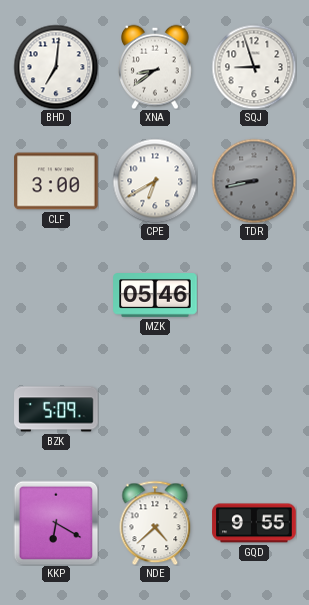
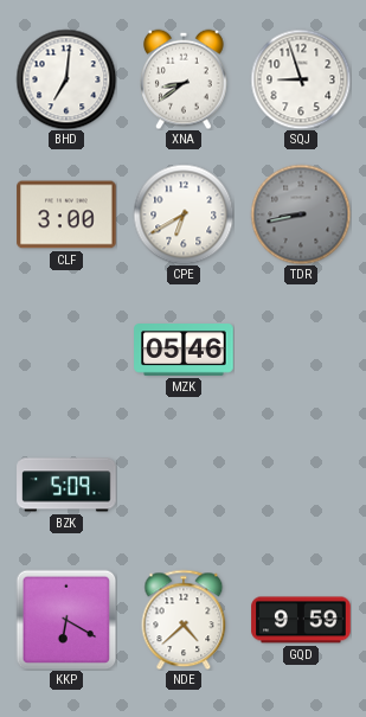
GQD: 9:55 -> 9:59
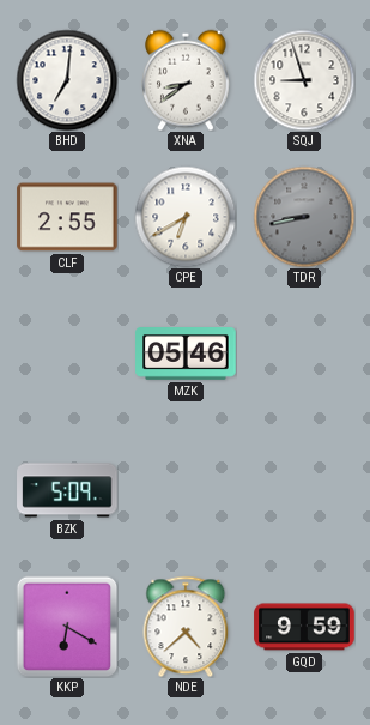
CLF: 3:00 -> 2:55
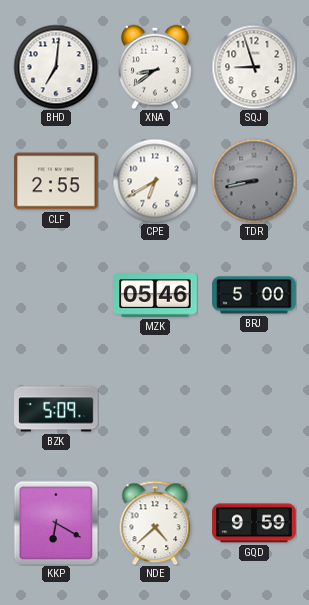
BRJ: none -> 5:00
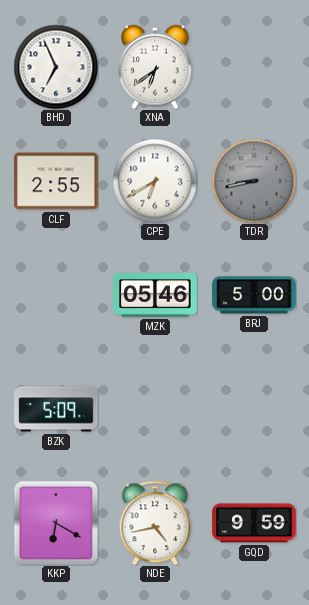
BHD: 7:01 -> 6:56
XNA: 8:39 -> 6:39
SQJ: 8:57 -> none
NDE: 4:38 -> 4:43
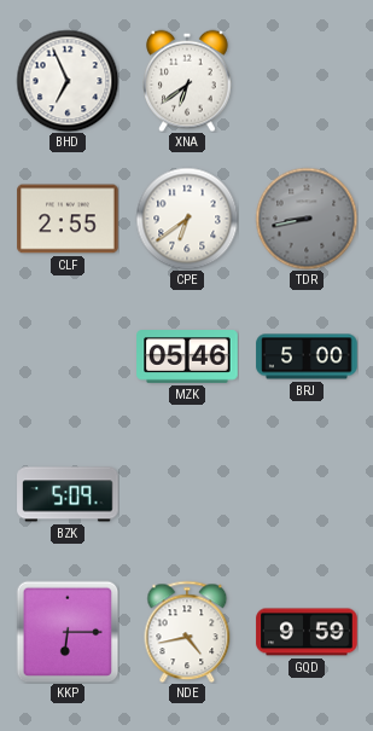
CPE: 6:40 -> 6:39
KKP: 6:20 -> 6:15
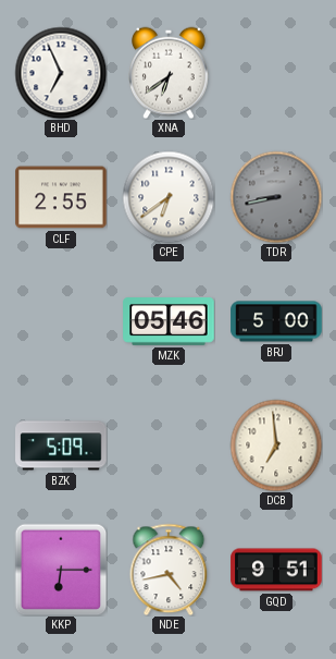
DCB: none -> 6:59
GQD: 9:59 -> 9:51
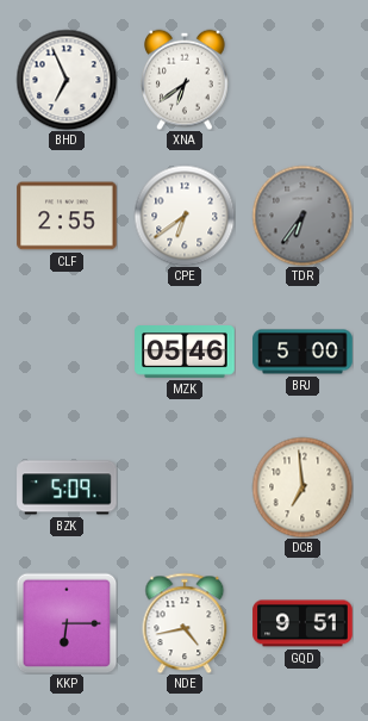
TDR: 8:43 -> 6:36
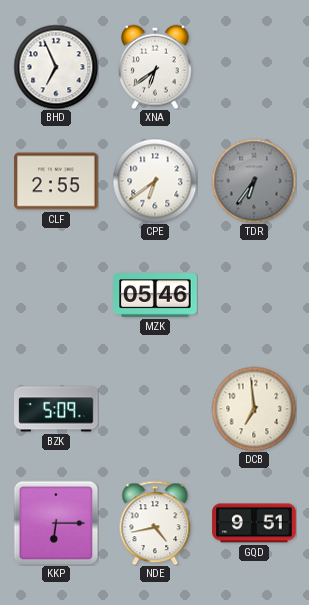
BRJ: 5:00 -> none
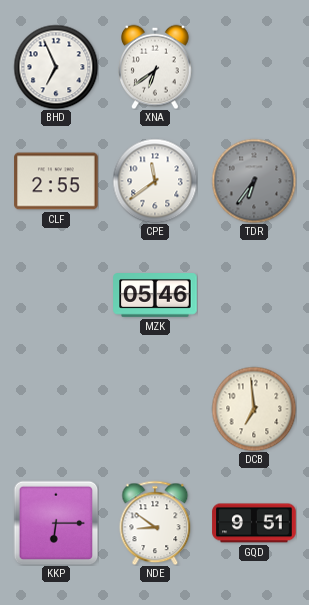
CPE: 6:39 -> 11:39
BZK: 5:09 -> none
NDE: 4:43 -> 8:51
